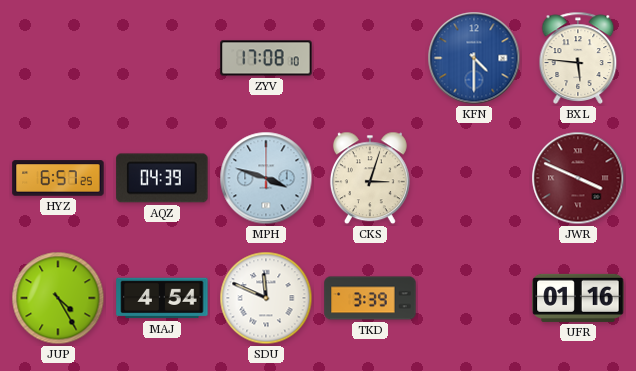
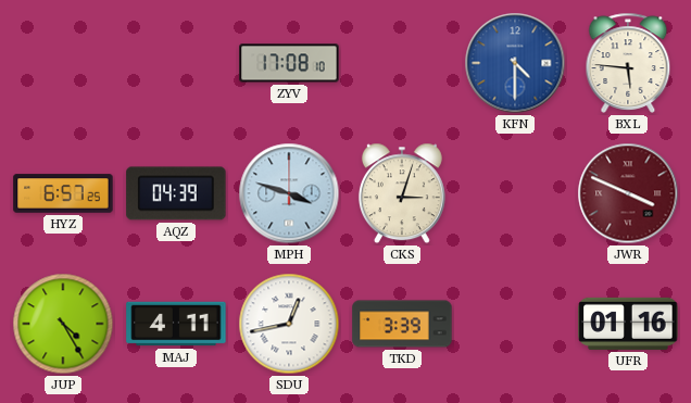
MAJ: 4:54 -> 4:11
SDU: 11:49 -> 12:43
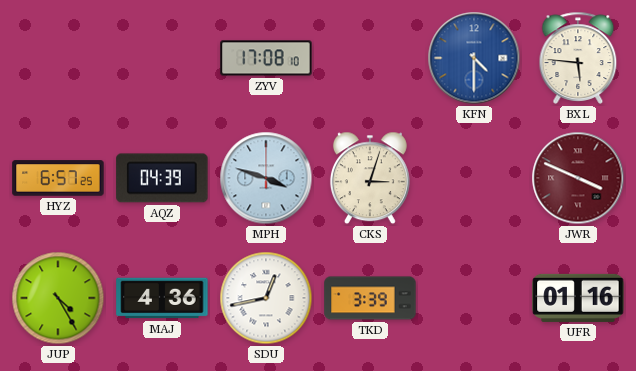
MAJ: 4:11 -> 4:36
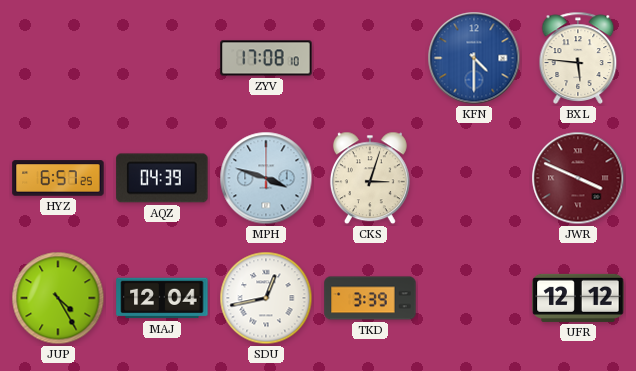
MAJ: 4:36 -> 12:04
UFR: 01:16 -> 12:12
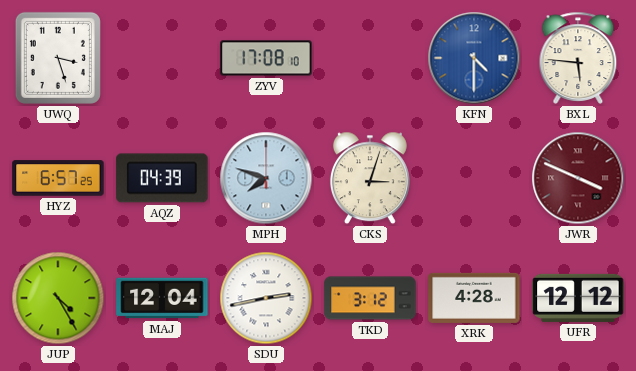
UWQ: none -> 3:27
MPH: 3:48 -> 7:48
SDU: 12:43 -> 2:43
TKD: 3:39 -> 3:12
XRK: none -> 4:28
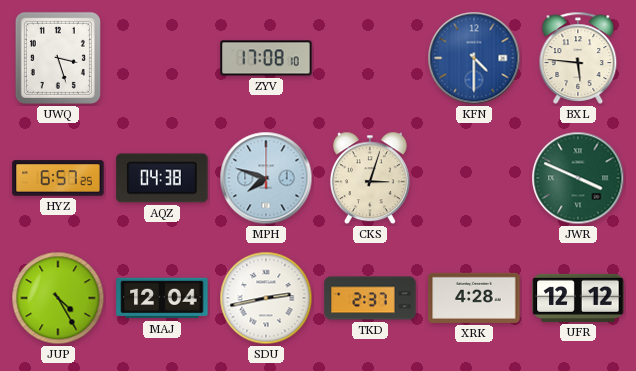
AQZ: 04:39 -> 04:38
JWR dial: burgundy -> green
TKD: 3:12 -> 2:37
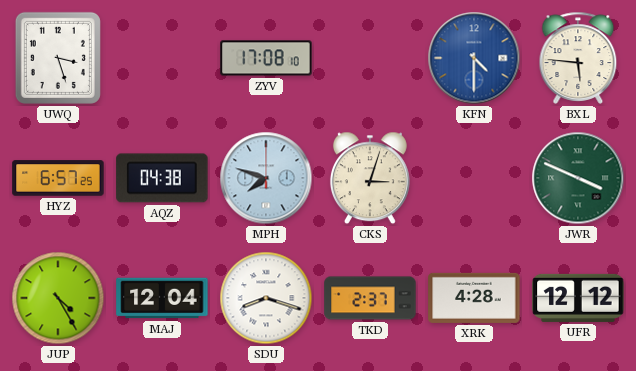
SDU: 2:43 -> 8:18
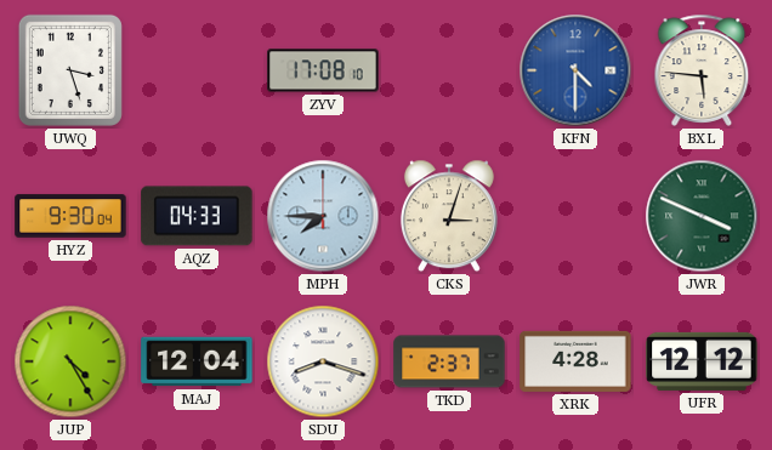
HYZ: 6:57 -> 9:30
AQZ: 04:38 -> 04:33
MPH: 7:48 -> 7:45
